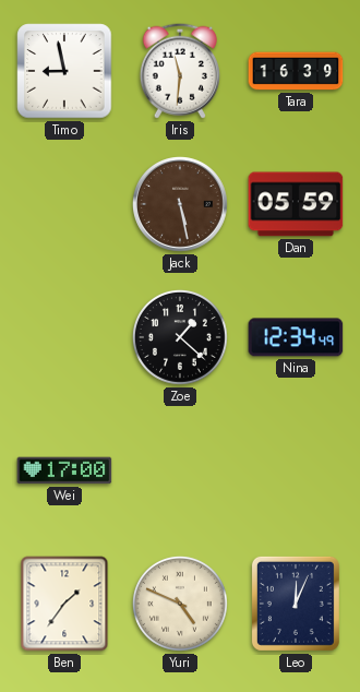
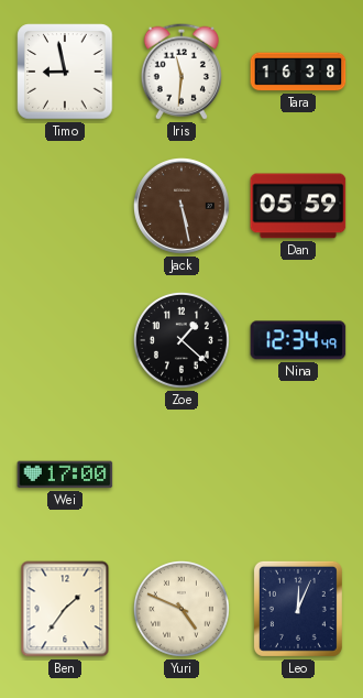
Tara: 16:39 -> 16:38
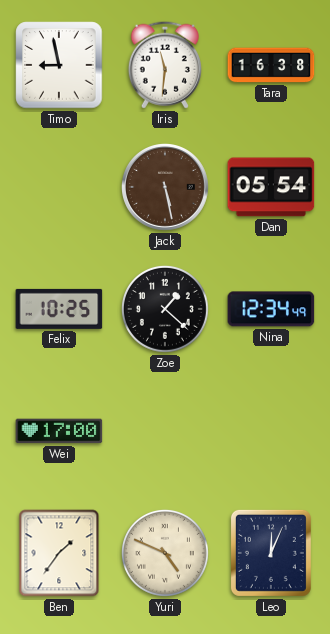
Dan: 05:59 -> 05:54
Felix: none -> 10:25
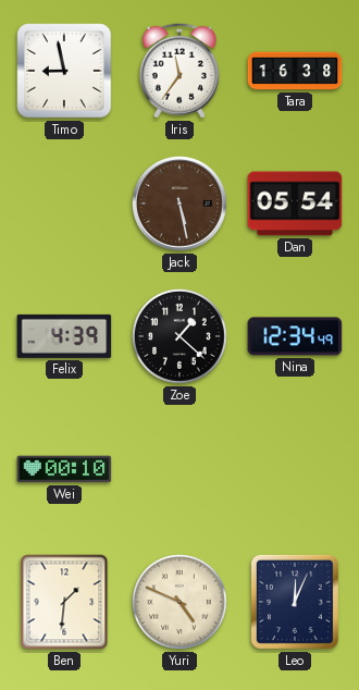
Iris: 11:31 -> 11:36
Felix: 10:25 -> 4:39
Wei: 17:00 -> 00:10
Ben: 1:36 -> 1:31
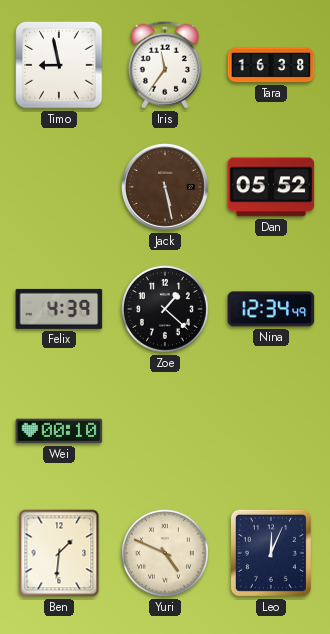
Dan: 05:54 -> 05:52
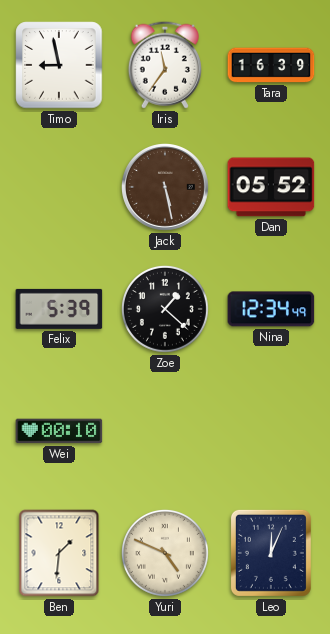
Tara: 16:38 -> 16:39
Felix: 4:39 -> 5:39
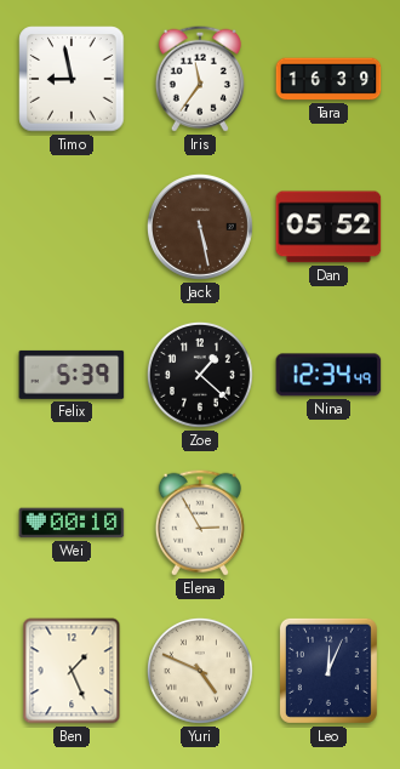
Elena: none -> 2:55
Ben: 1:31 -> 1:26
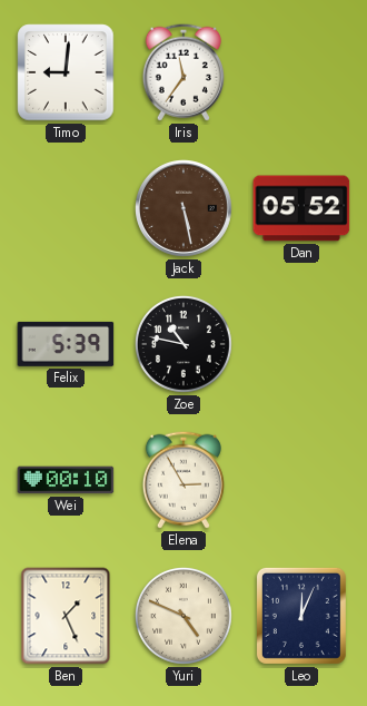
Timo: 8:58 -> 9:01
Tara: 16:39 -> none
Zoe: 1:22 -> 10:47
Nina: 12:34 -> none
